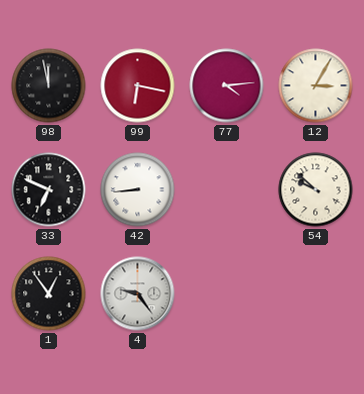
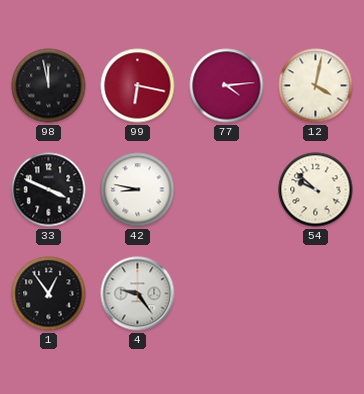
12: 3:05 -> 4:02
33: 6:49 -> 3:49
42: 8:44 -> 8:47
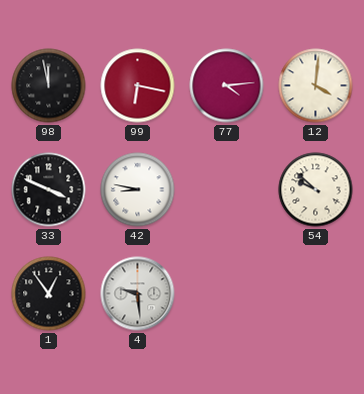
12: 4:02 -> 4:01
4: 9:24 -> 9:29
